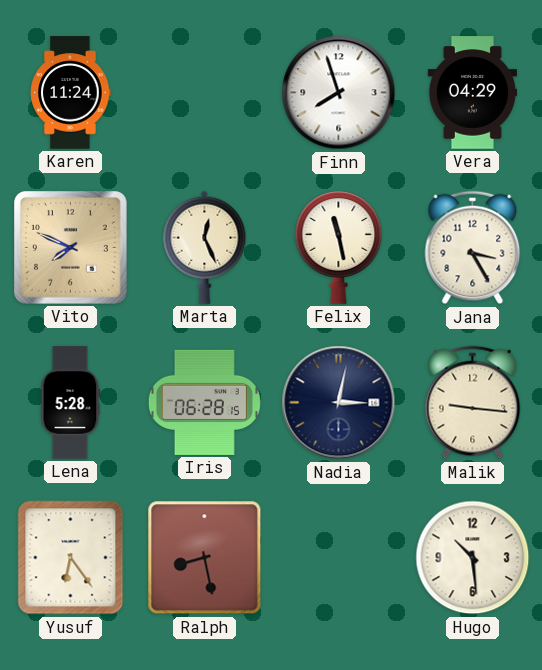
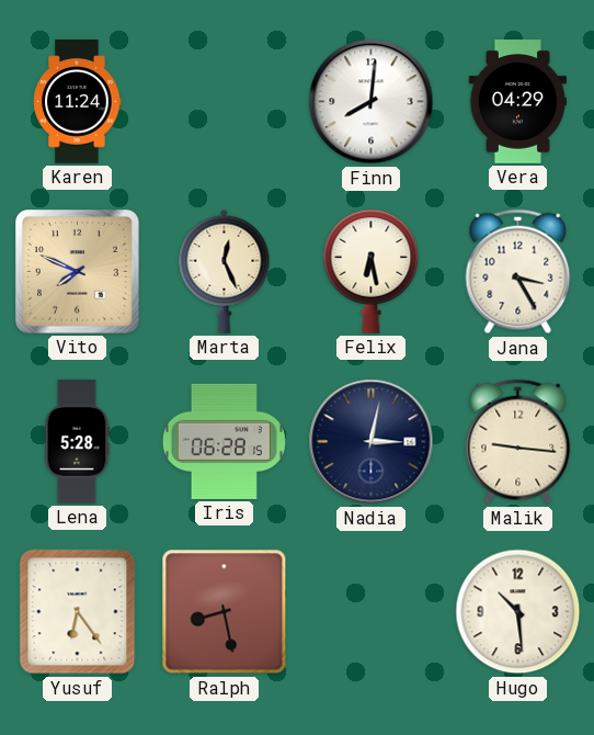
Finn: 7:57 -> 8:01
Felix: 11:28 -> 6:28
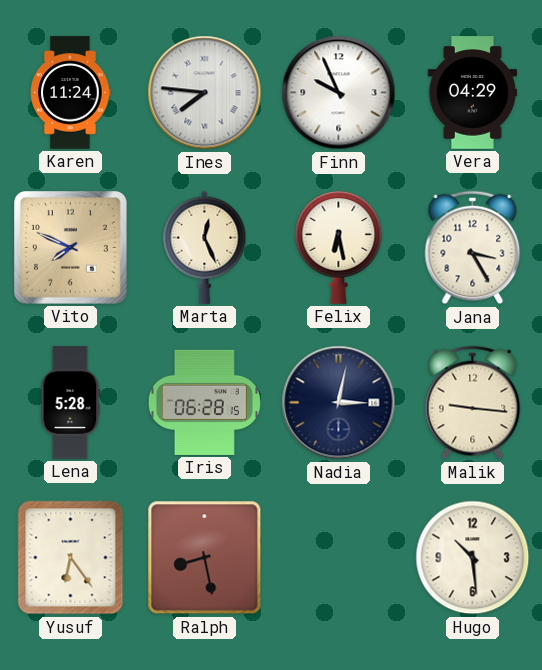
Ines: none -> 7:46
Finn: 8:01 -> 9:56
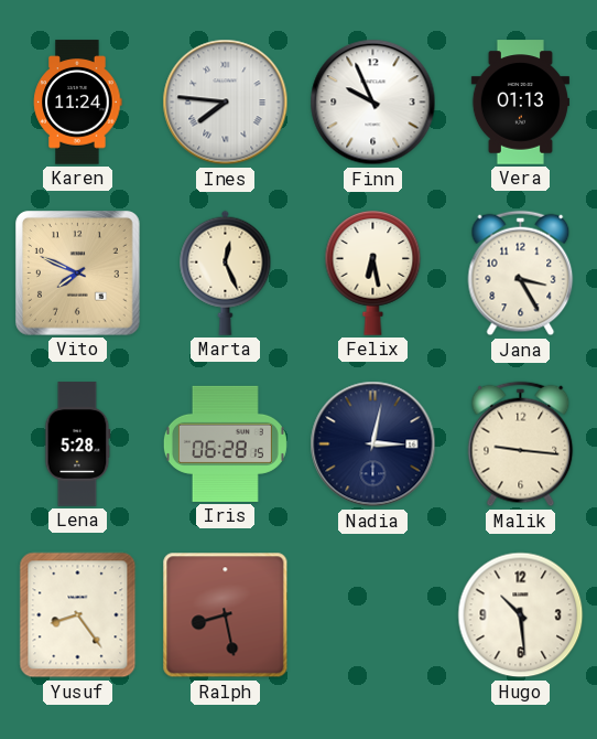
Vera: 04:29 -> 01:13
Yusuf: 6:24 -> 8:24
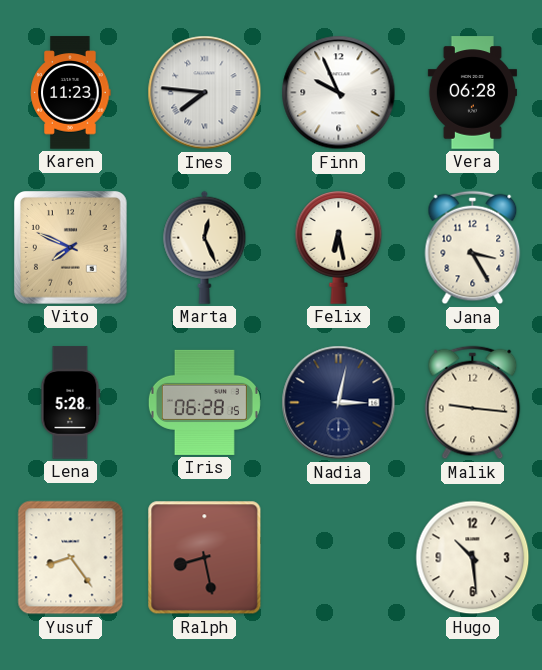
Karen: 11:24 -> 11:23
Vera: 01:13 -> 06:28
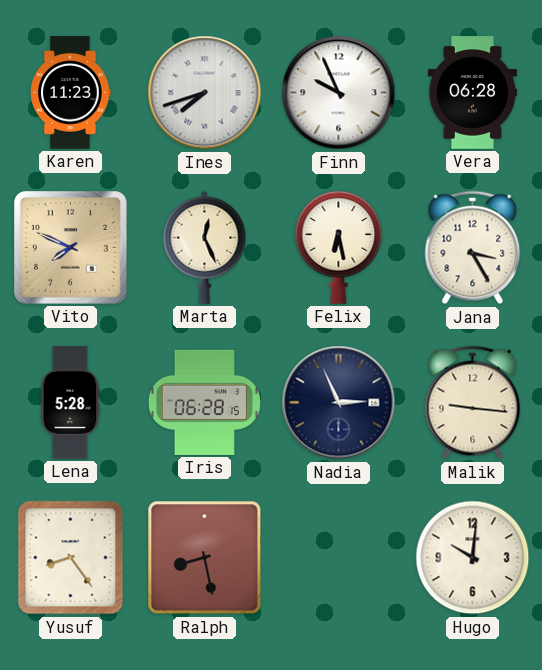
Ines: 7:46 -> 7:42
Nadia: 3:02 -> 2:56
Hugo: 10:29 -> 10:01
